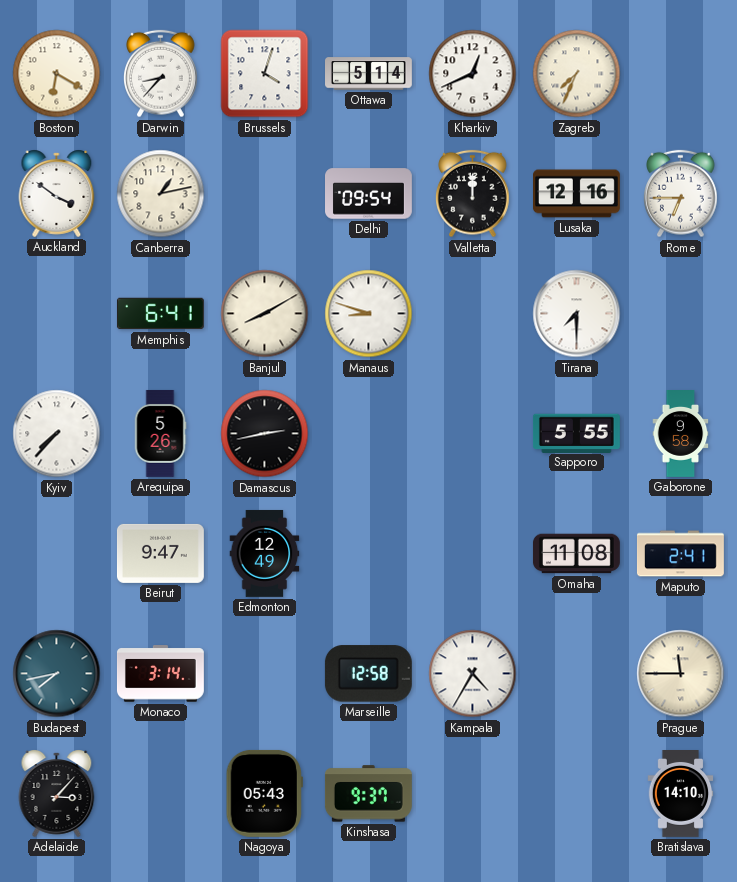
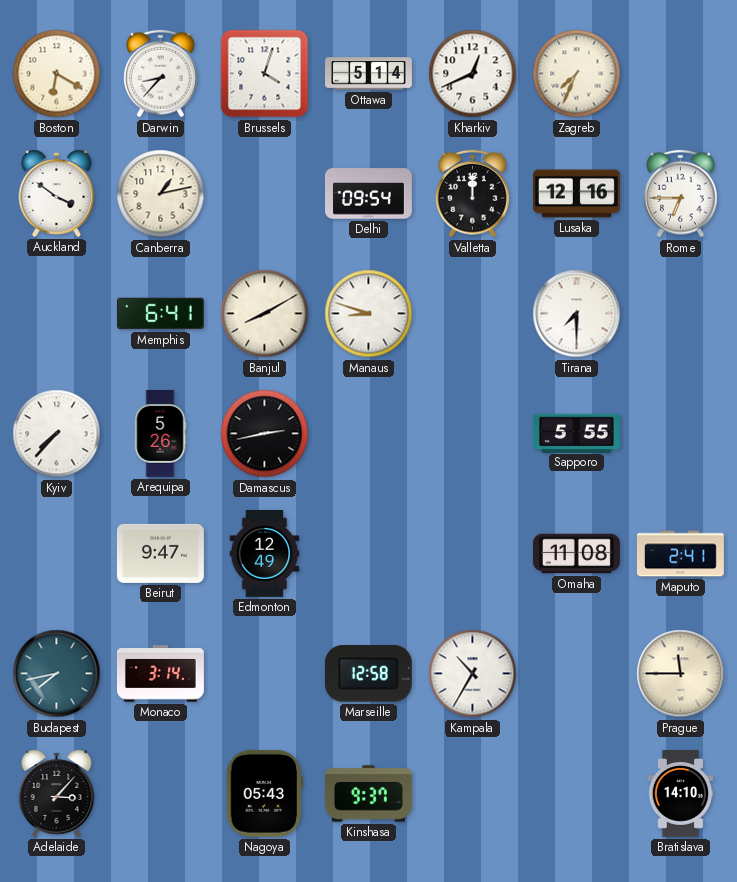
Gaborone: 9:58 -> none
Kampala: 4:35 -> 10:35
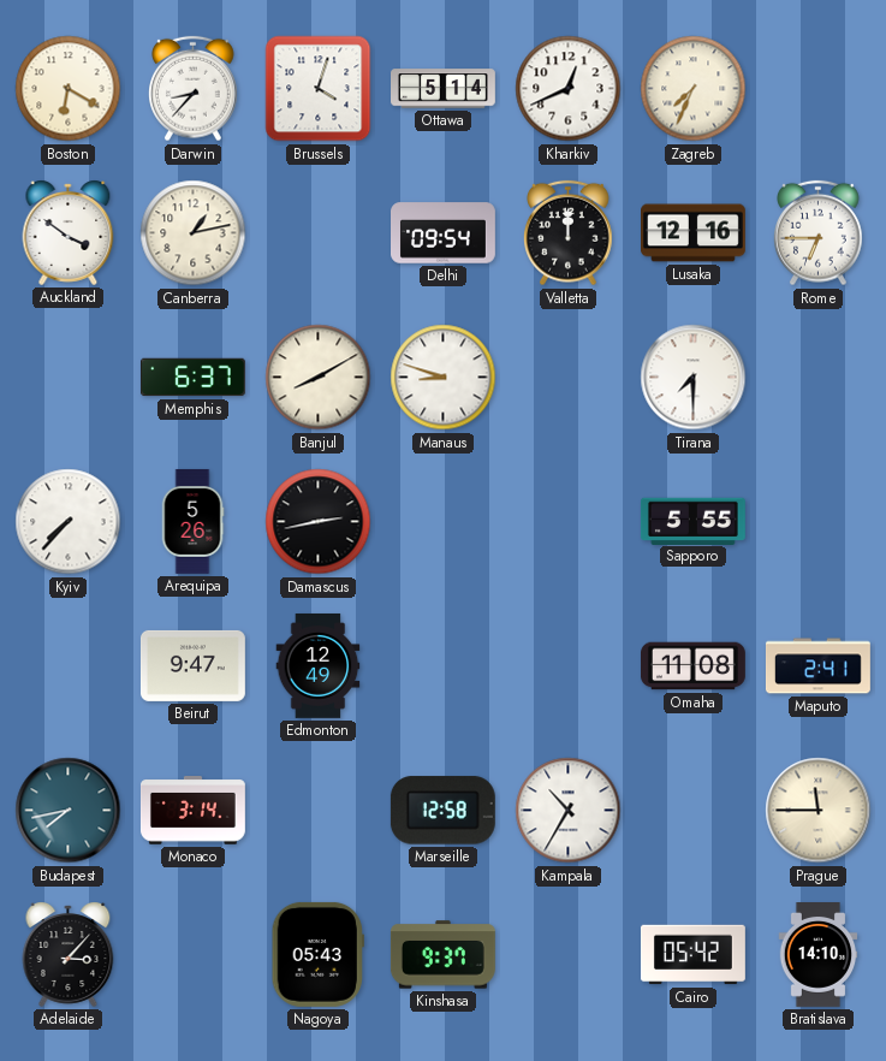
Memphis: 6:41 -> 6:37
Cairo: none -> 05:42
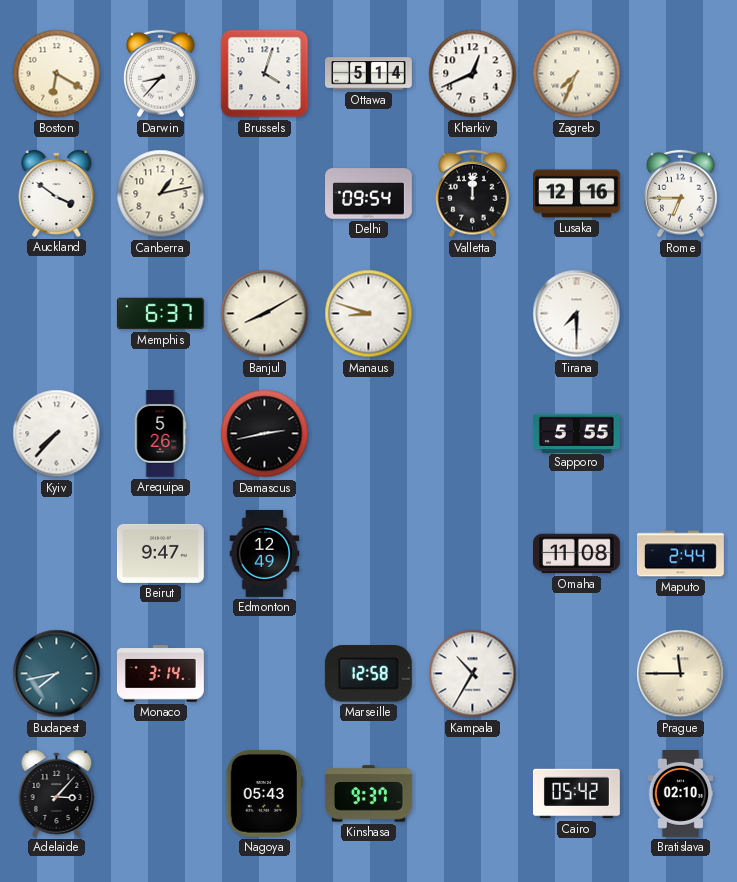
Maputo: 2:41 -> 2:44
Bratislava: 14:10 -> 02:10
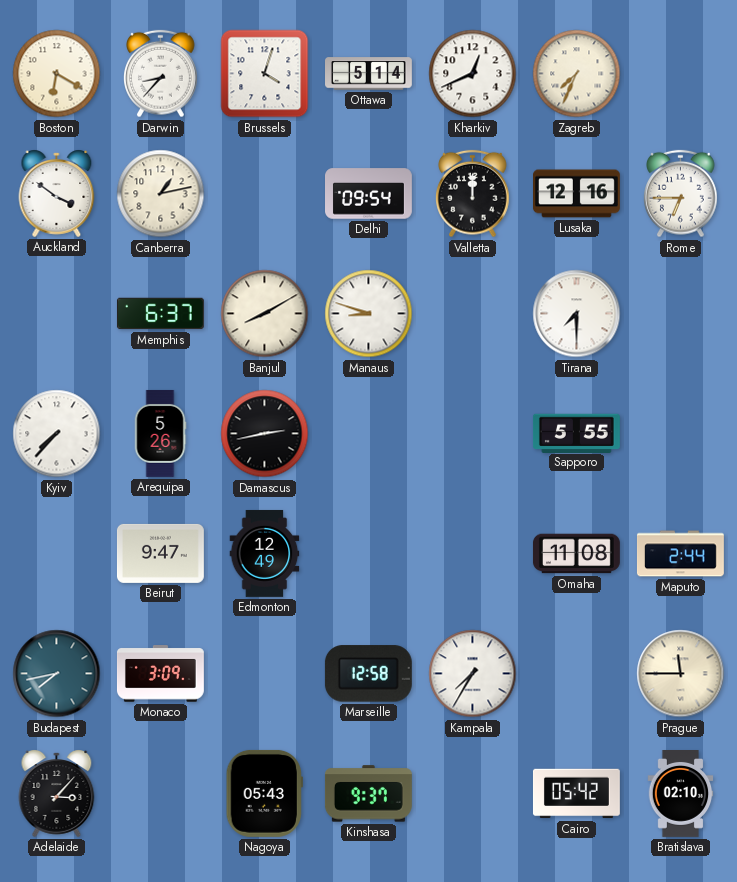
Monaco: 3:14 -> 3:09
Kampala: 10:35 -> 7:35
